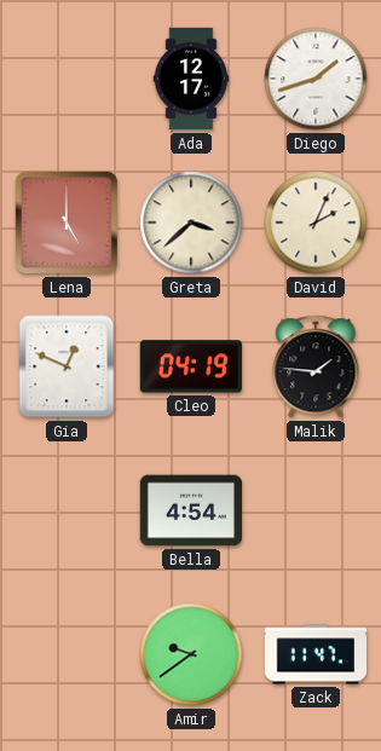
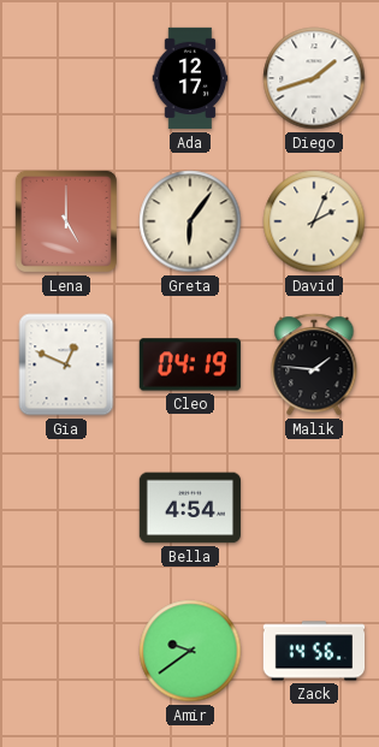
Greta: 3:38 -> 6:06
Zack: 11:47 -> 14:56
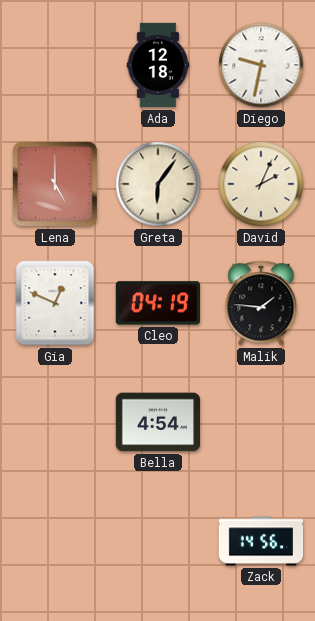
Ada: 12:17 -> 12:18
Diego: 1:42 -> 9:32
Amir: 9:39 -> none
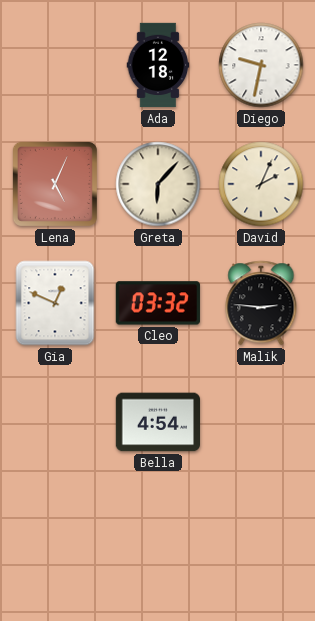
Lena: 5:00 -> 5:04
Greta: 6:06 -> 6:07
Cleo: 04:19 -> 03:32
Malik: 1:46 -> 2:46
Zack: 14:56 -> none
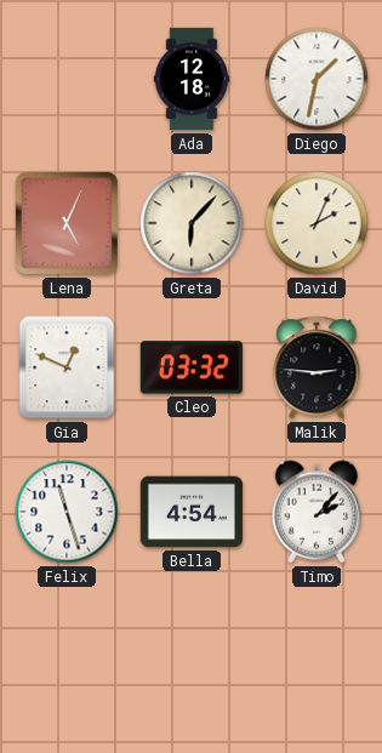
Diego: 9:32 -> 1:32
Felix: none -> 11:27
Timo: none -> 2:07
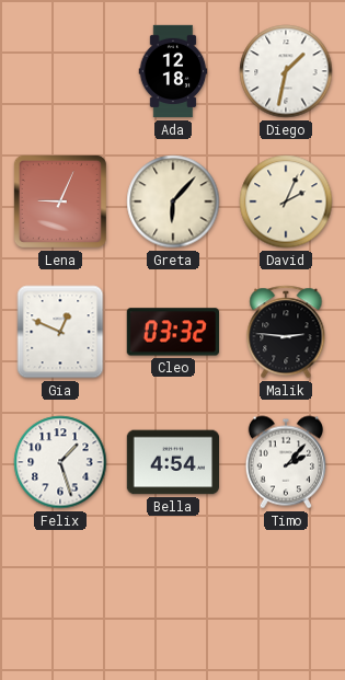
Lena: 5:04 -> 9:04
Felix: 11:27 -> 1:27
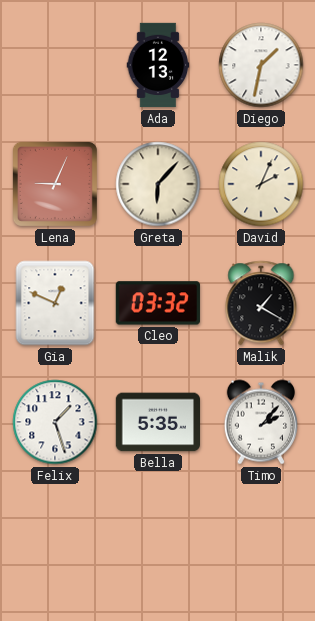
Ada: 12:18 -> 12:13
Malik: 2:46 -> 1:20
Bella: 4:54 -> 5:35
